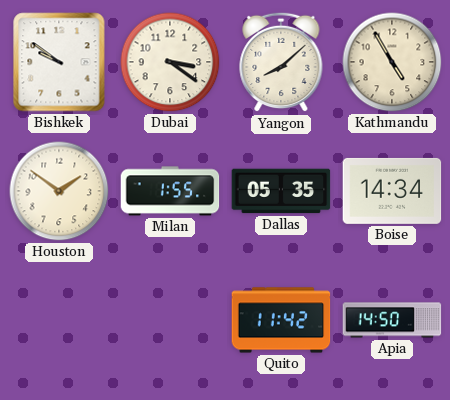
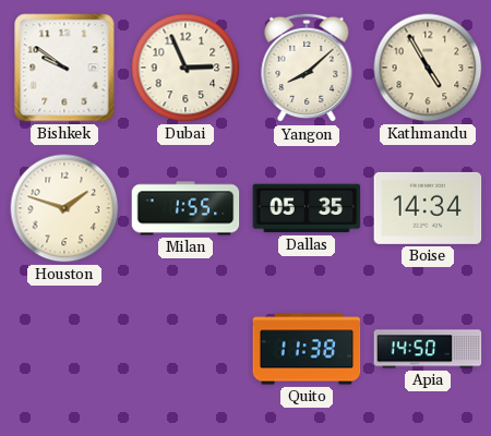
Dubai: 3:21 -> 2:56
Houston: 1:51 -> 1:48
Quito: 11:42 -> 11:38
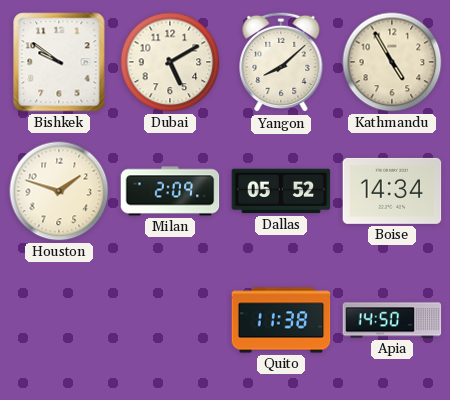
Dubai: 2:56 -> 5:10
Milan: 1:55 -> 2:09
Dallas: 05:35 -> 05:52
